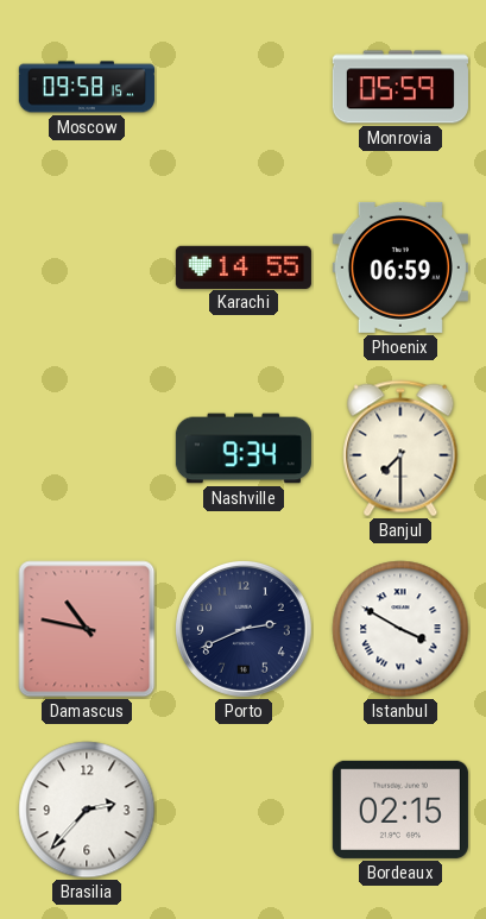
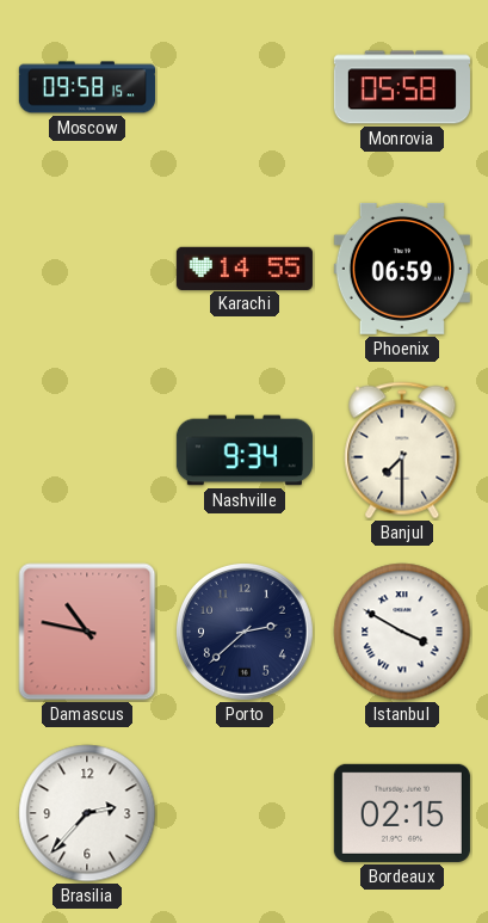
Monrovia: 05:59 -> 05:58
Porto: 2:41 -> 2:38
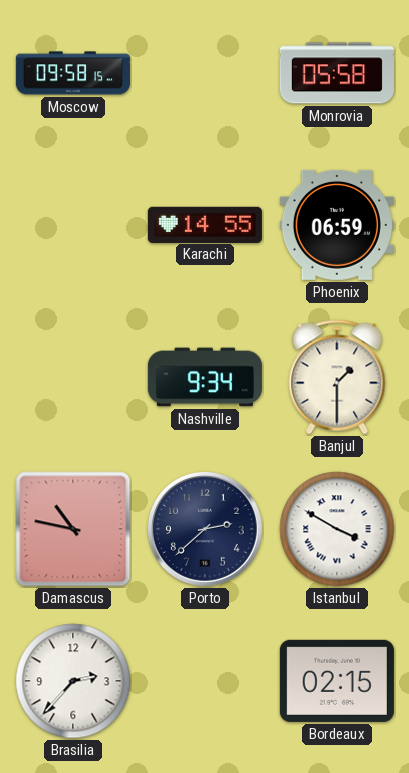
Banjul: 7:30 -> 1:30
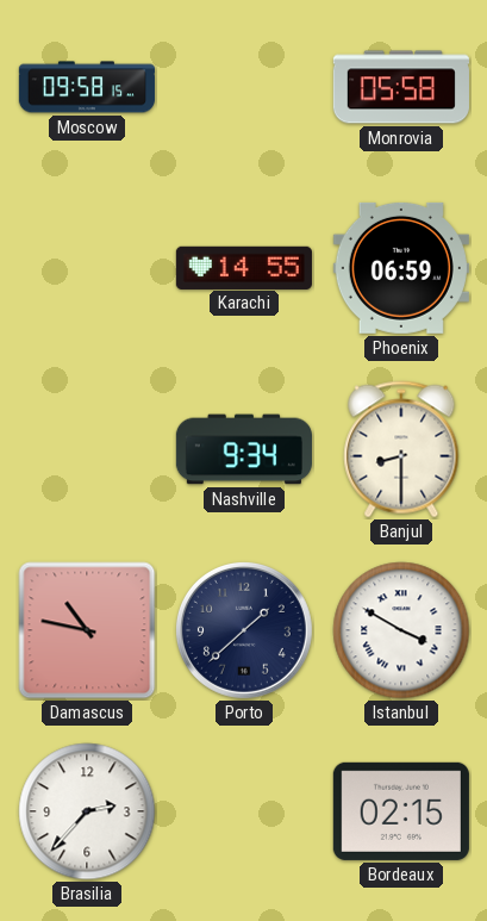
Banjul: 1:30 -> 8:30
Porto: 2:38 -> 1:38
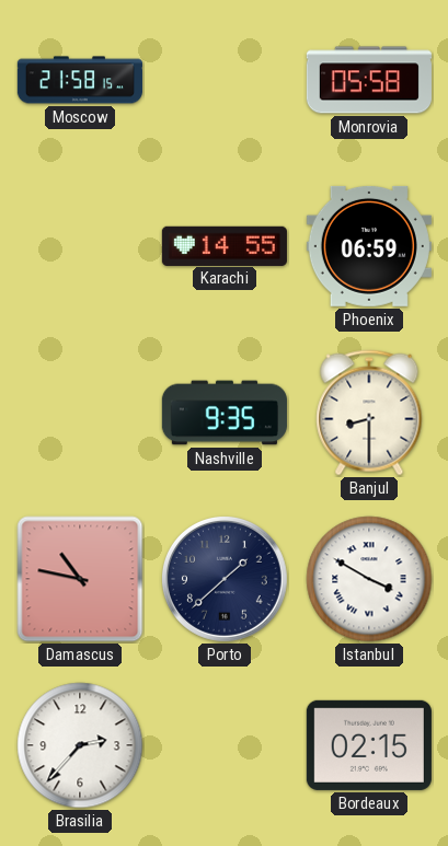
Moscow: 09:58 -> 21:58
Nashville: 9:34 -> 9:35
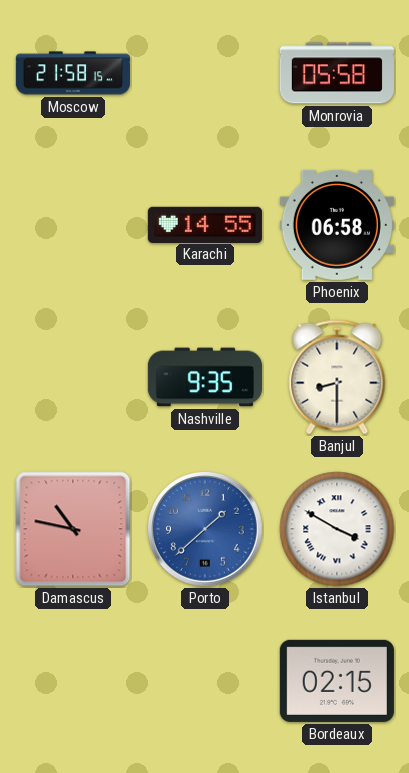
Phoenix: 06:59 -> 06:58
Porto dial: navy -> blue
Brasilia: 2:37 -> none
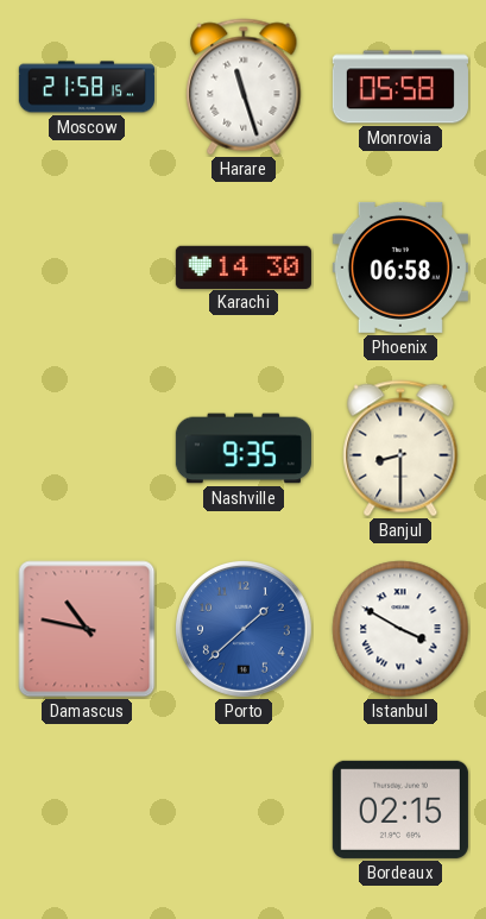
Harare: none -> 11:27
Karachi: 14:55 -> 14:30
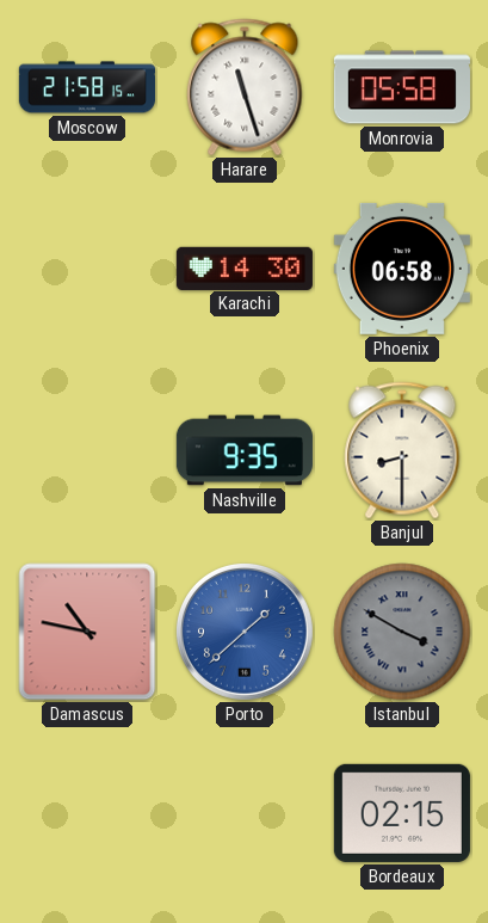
Istanbul dial: white -> grey
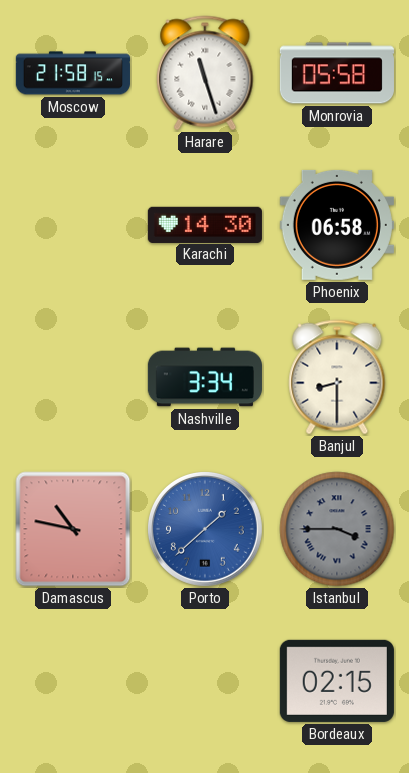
Nashville: 9:35 -> 3:34
Istanbul: 3:50 -> 3:45
